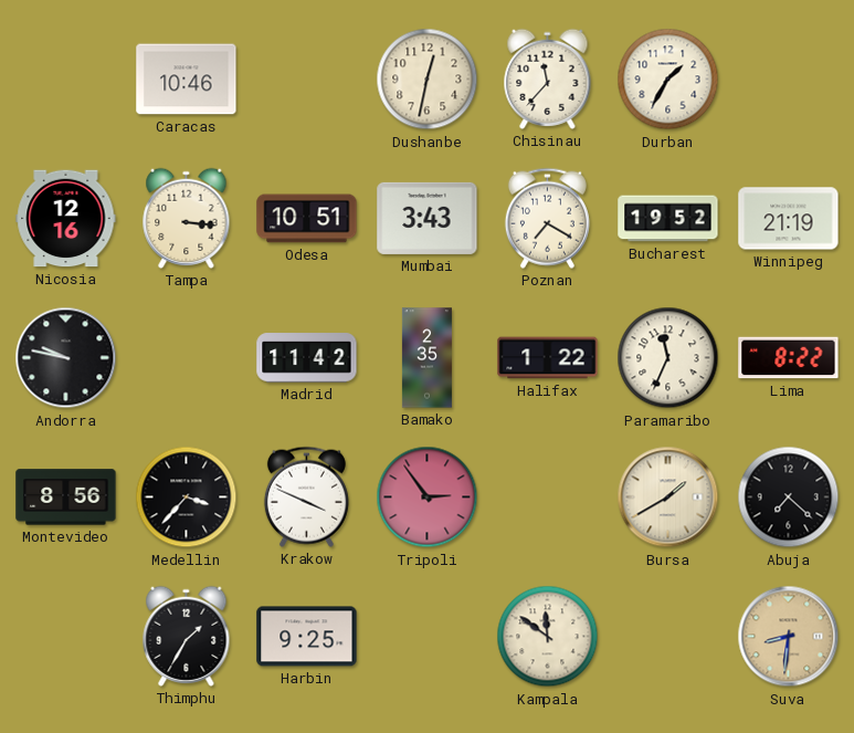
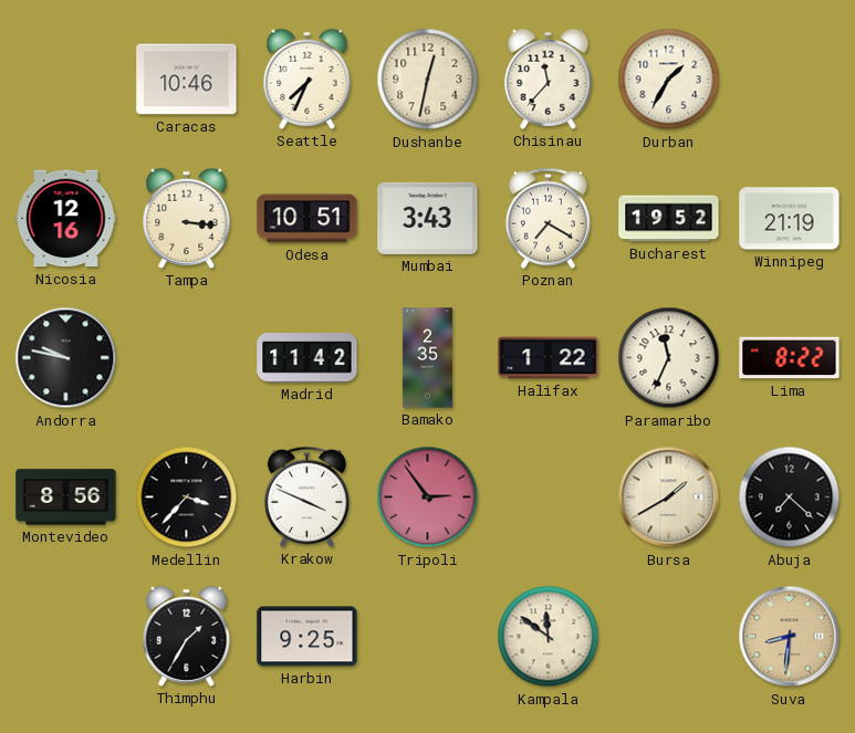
Seattle: none -> 7:34
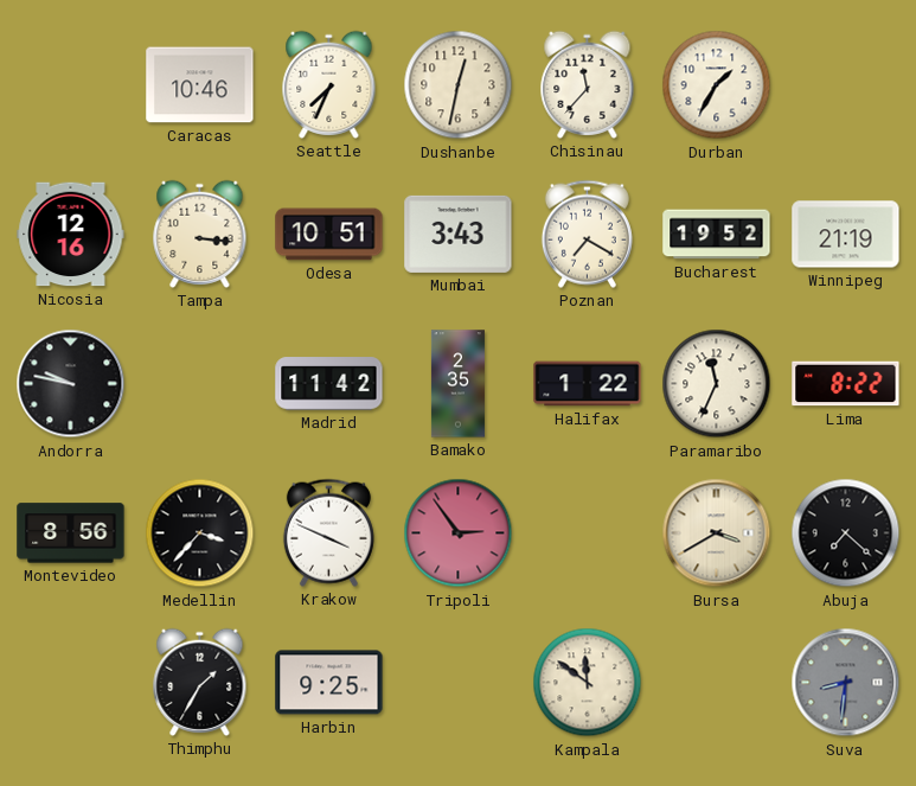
Bursa: 1:40 -> 3:40
Suva dial: champagne -> grey
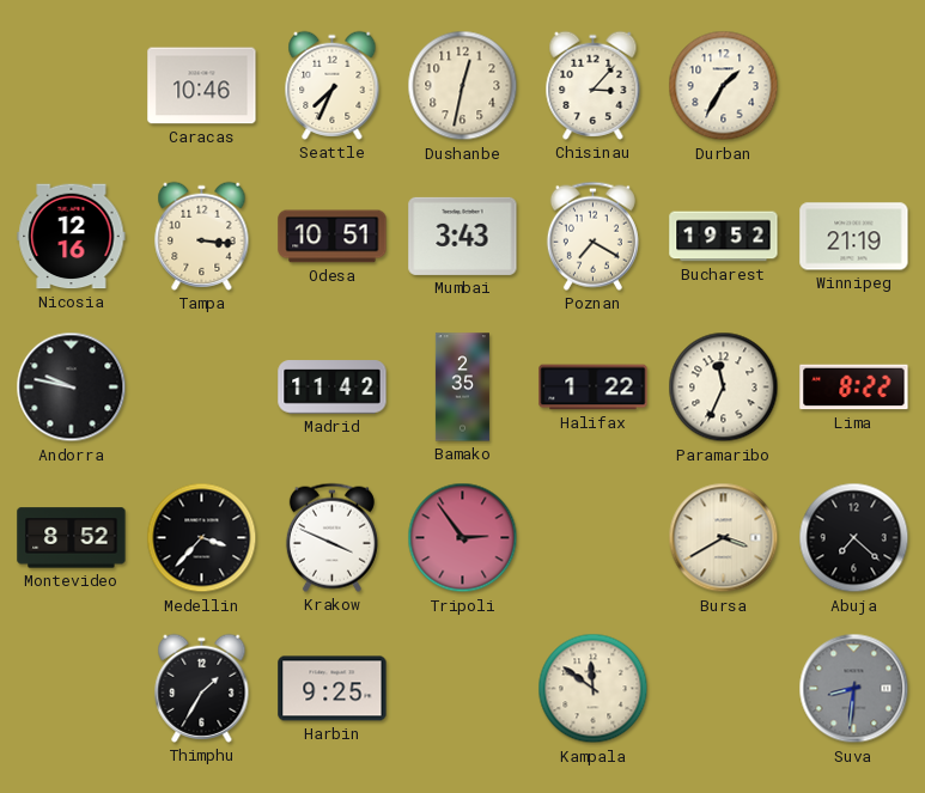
Chisinau: 11:37 -> 3:07
Montevideo: 8:56 -> 8:52
